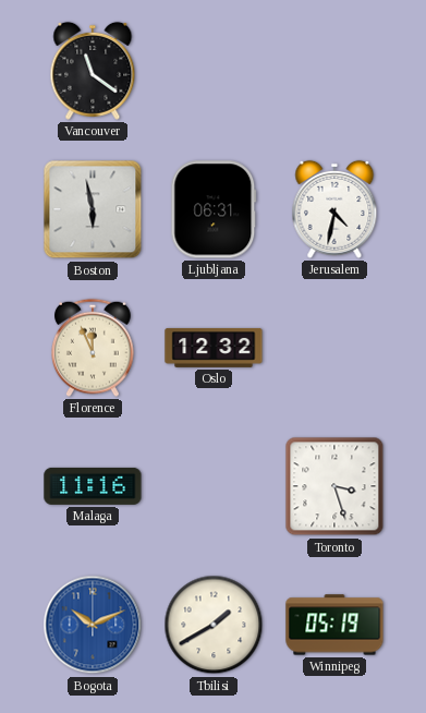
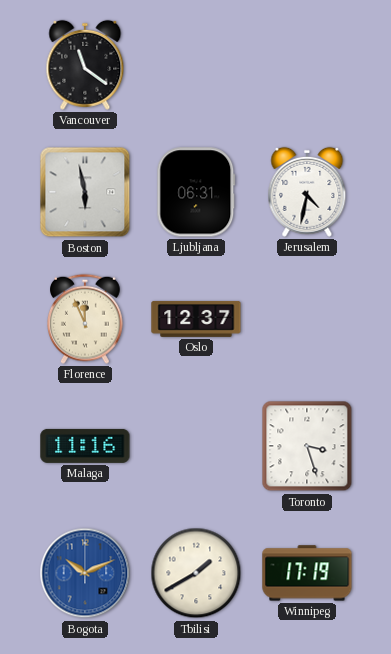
Oslo: 12:32 -> 12:37
Winnipeg: 05:19 -> 17:19
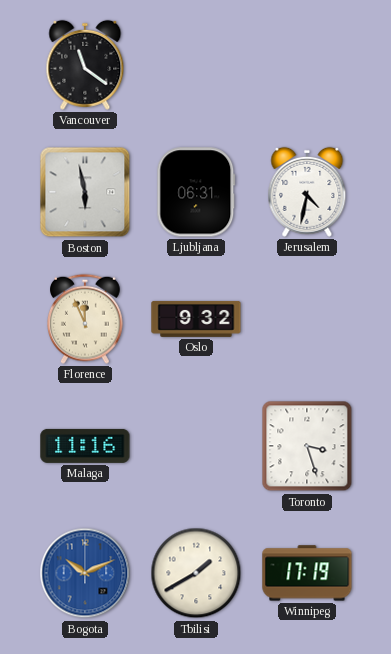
Oslo: 12:37 -> 9:32
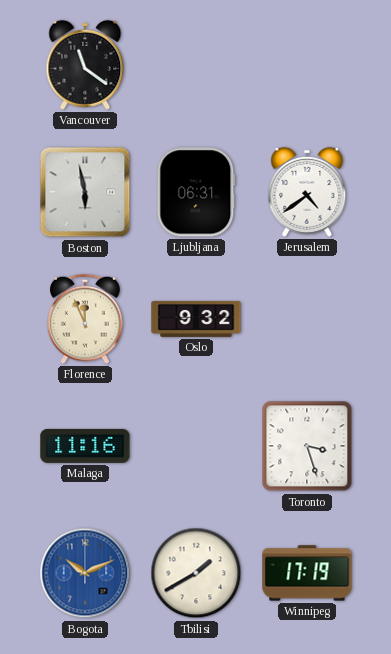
Jerusalem: 4:32 -> 4:39
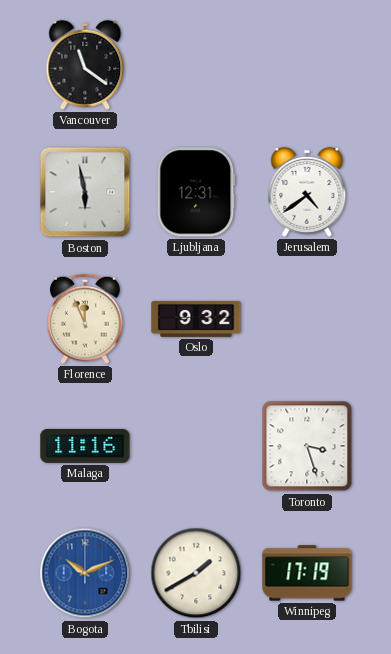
Ljubljana: 06:31 -> 12:31
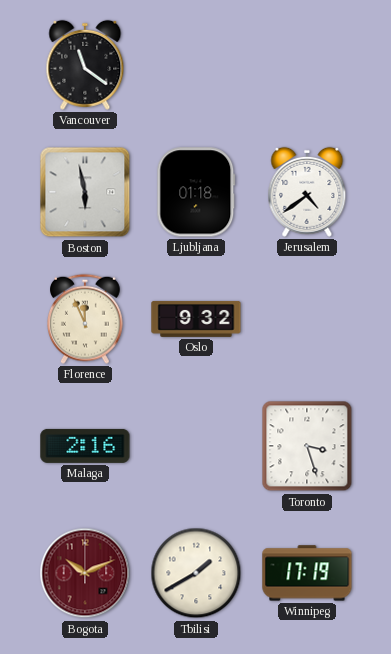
Ljubljana: 12:31 -> 01:18
Malaga: 11:16 -> 2:16
Bogota dial: blue -> burgundy
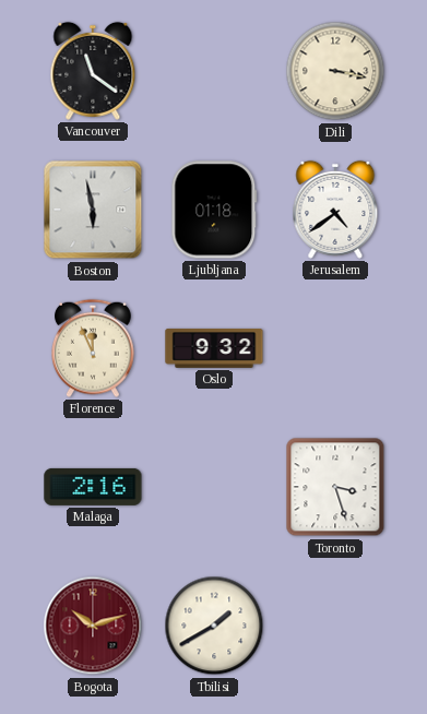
Dili: none -> 3:17
Bogota: 10:11 -> 10:12
Winnipeg: 17:19 -> none
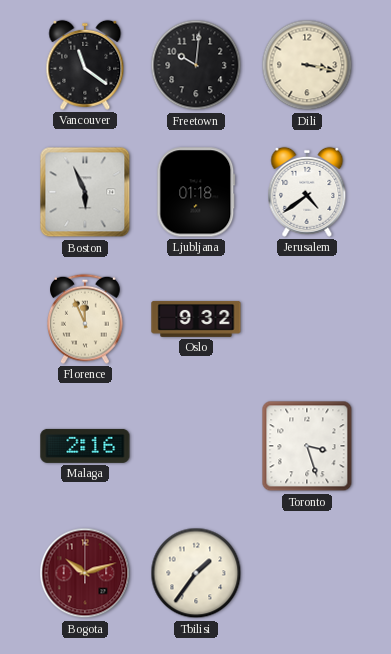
Freetown: none -> 10:01
Boston: 5:58 -> 5:56
Tbilisi: 1:40 -> 1:36
